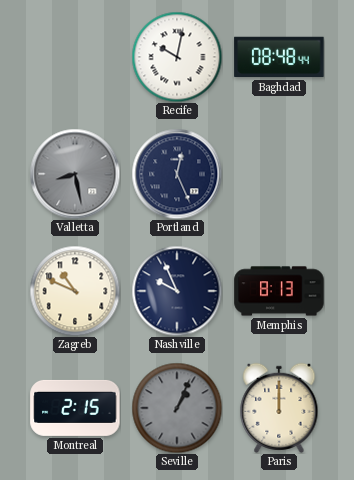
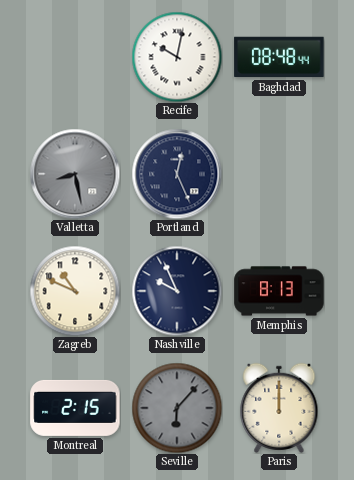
Seville: 1:04 -> 6:07
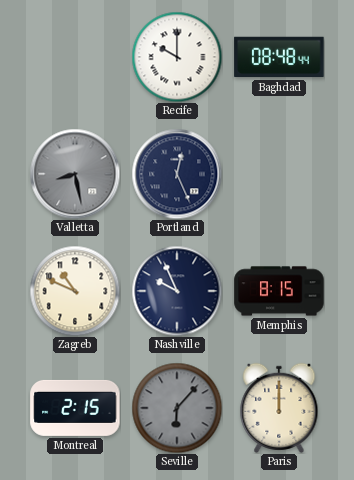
Recife: 10:02 -> 10:00
Memphis: 8:13 -> 8:15
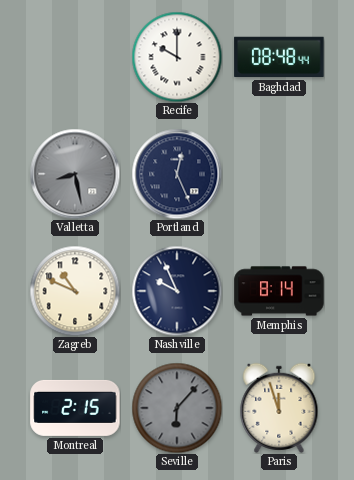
Memphis: 8:15 -> 8:14
Paris: 12:00 -> 11:57
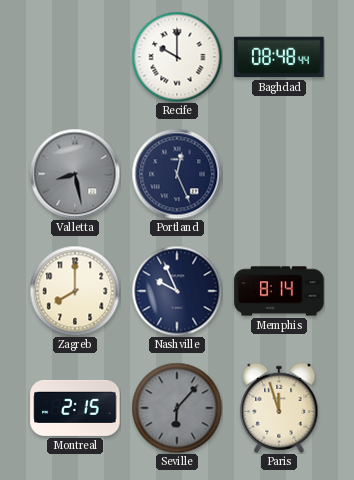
Zagreb: 10:49 -> 8:00
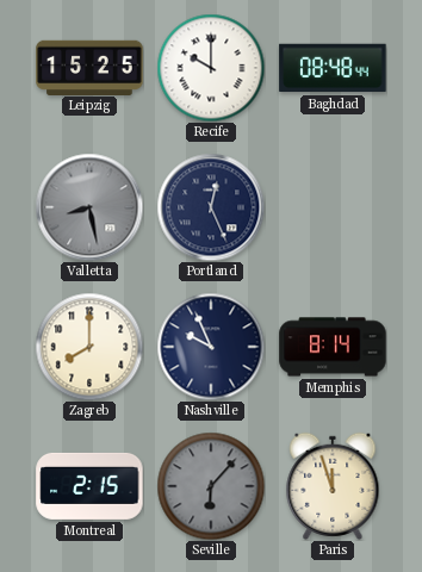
Leipzig: none -> 15:25
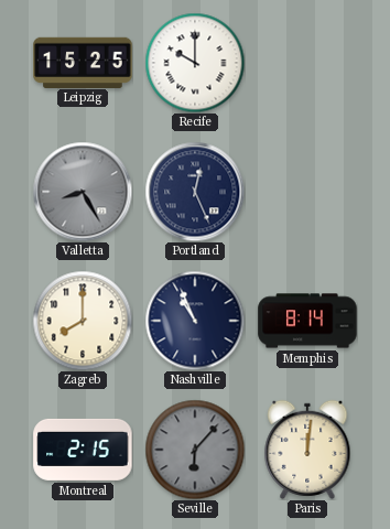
Baghdad: 08:48 -> none
Valletta: 8:28 -> 8:25
Nashville: 9:56 -> 10:56
Paris: 11:57 -> 12:01
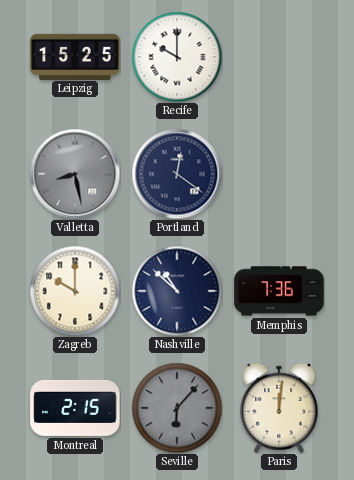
Valletta: 8:25 -> 8:28
Portland: 12:26 -> 12:21
Zagreb: 8:00 -> 10:00
Nashville: 10:56 -> 10:52
Memphis: 8:14 -> 7:36
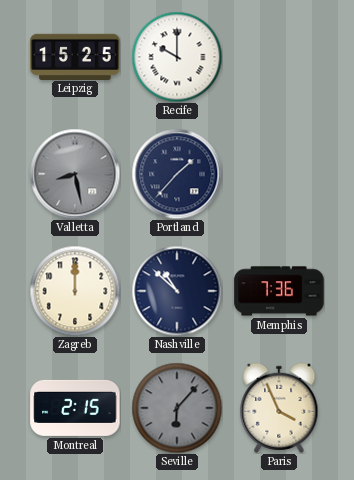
Portland: 12:21 -> 1:37
Zagreb: 10:00 -> 12:00
Paris: 12:01 -> 3:56
